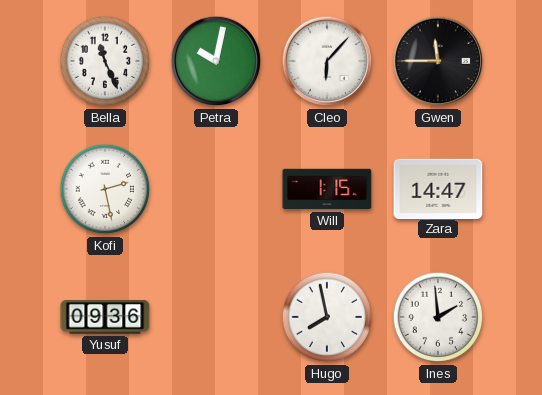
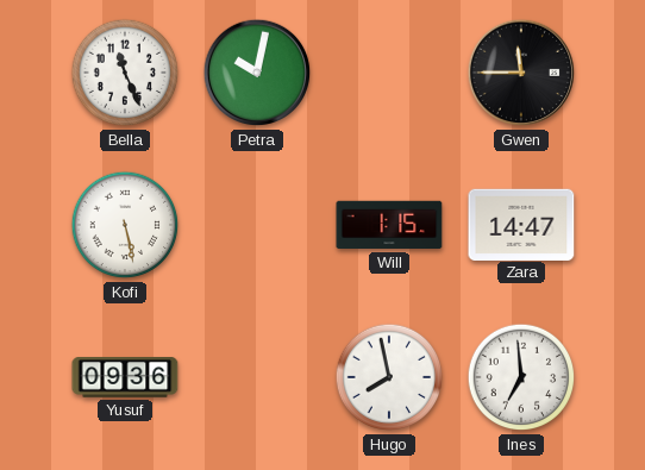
Cleo: 6:07 -> none
Kofi: 2:28 -> 5:28
Ines: 1:59 -> 6:59
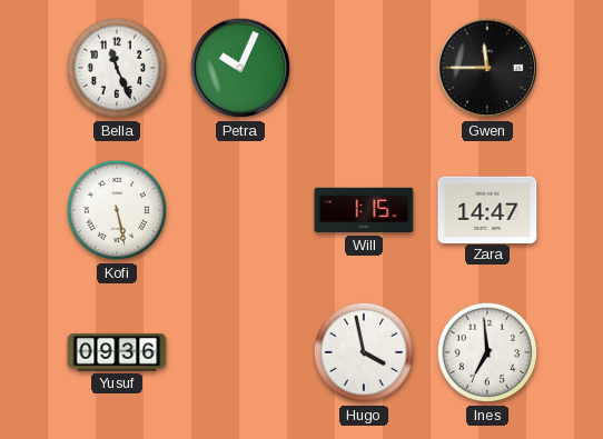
Petra: 10:02 -> 10:04
Hugo: 7:58 -> 3:58
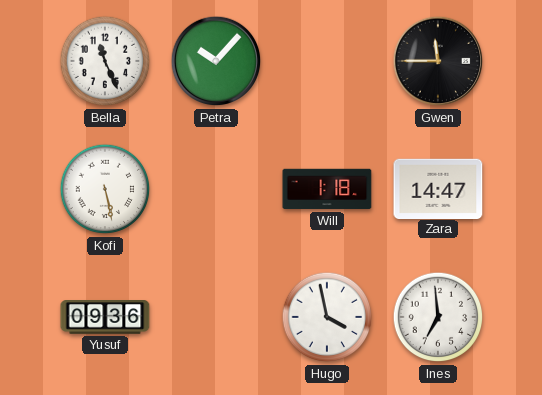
Petra: 10:04 -> 10:07
Will: 1:15 -> 1:18
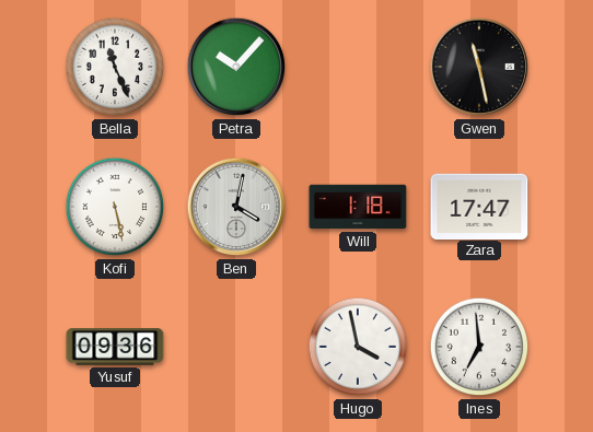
Gwen: 11:45 -> 11:28
Ben: none -> 4:02
Zara: 14:47 -> 17:47
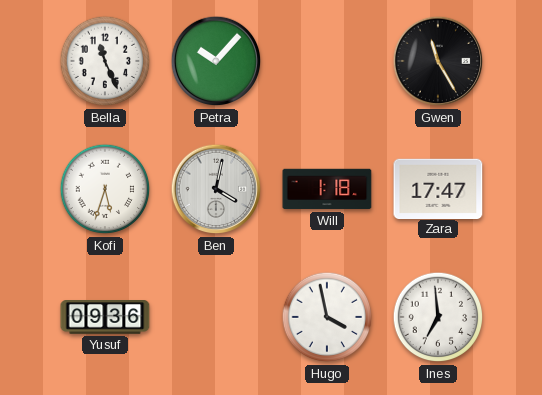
Gwen: 11:28 -> 11:25
Kofi: 5:28 -> 5:33
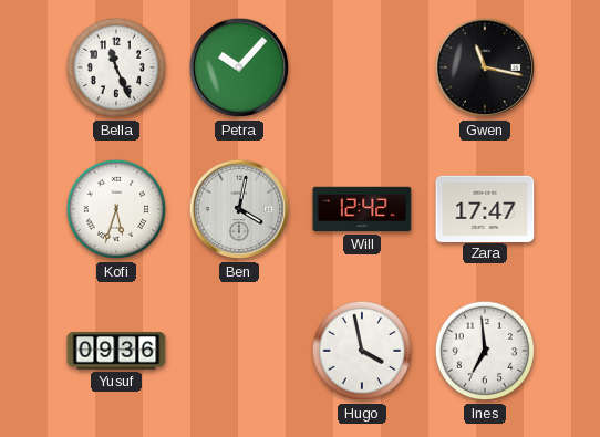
Gwen: 11:25 -> 11:17
Will: 1:18 -> 12:42
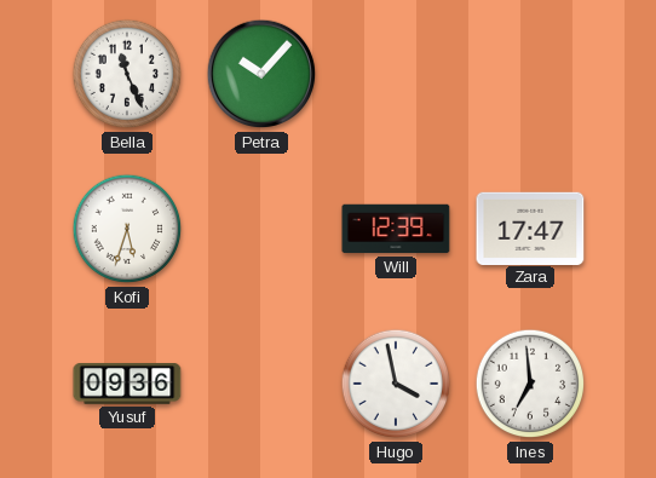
Gwen: 11:17 -> none
Ben: 4:02 -> none
Will: 12:42 -> 12:39
